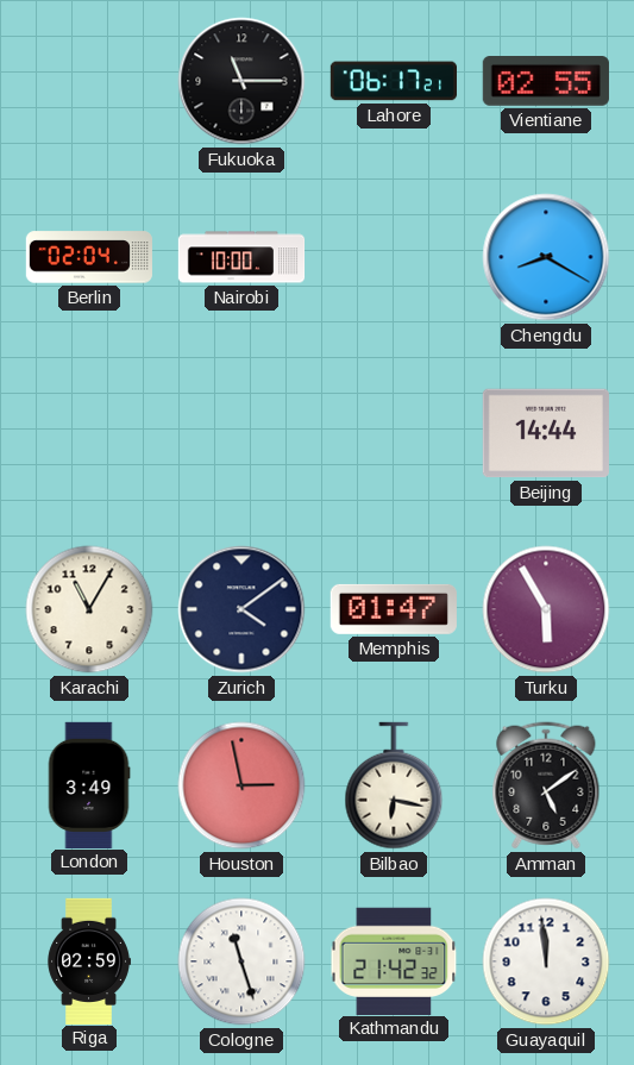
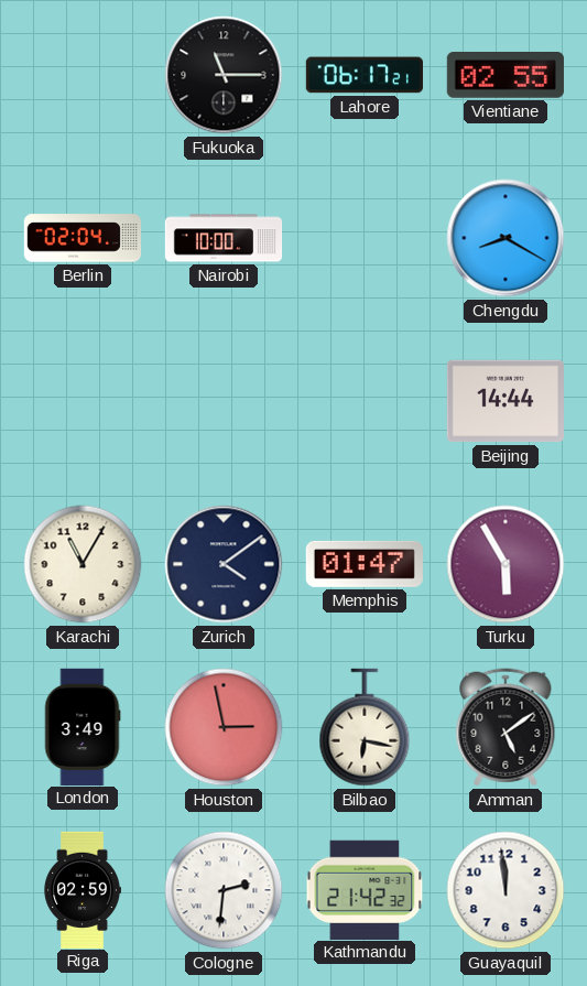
Cologne: 11:27 -> 2:31
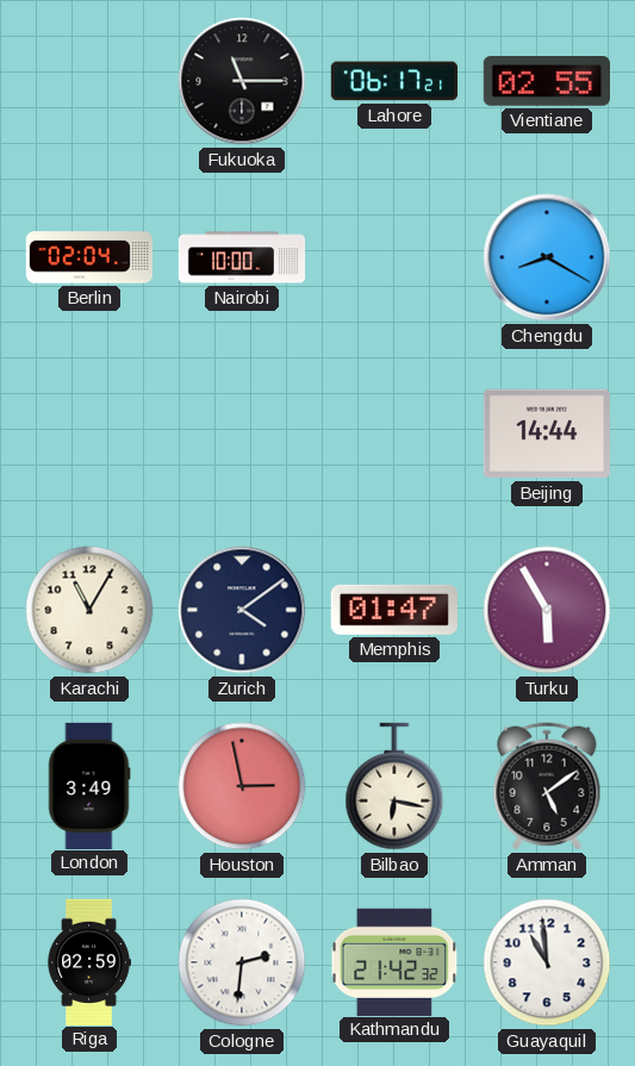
Guayaquil: 11:59 -> 10:59
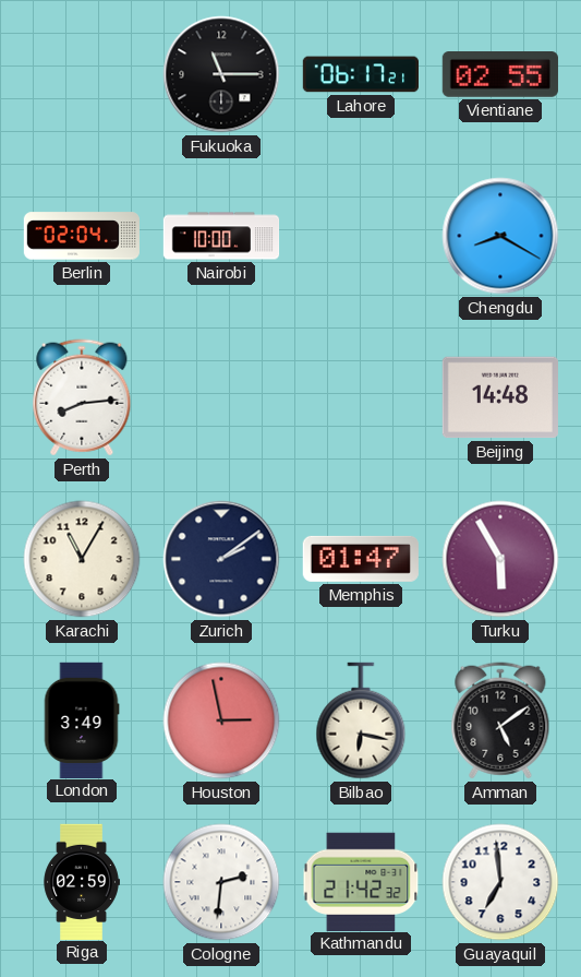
Perth: none -> 8:14
Beijing: 14:44 -> 14:48
Zurich: 4:09 -> 2:09
Guayaquil: 10:59 -> 6:59
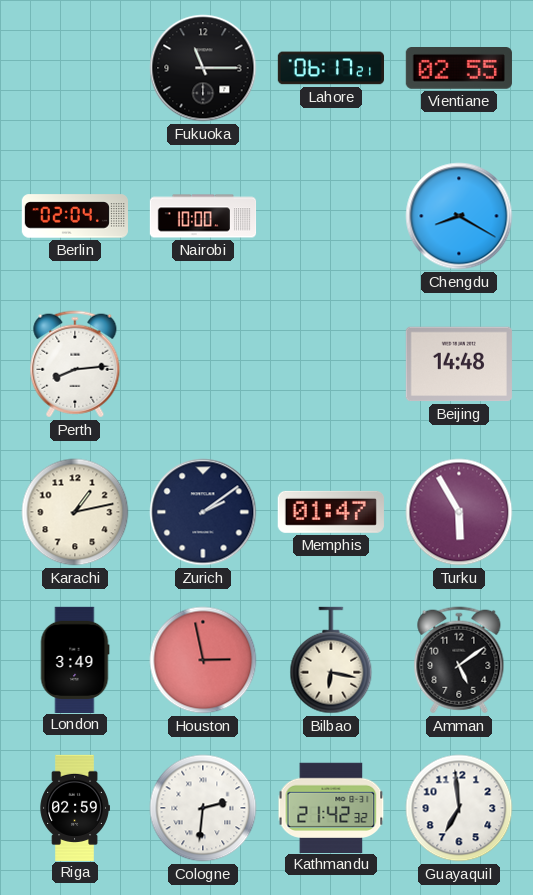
Karachi: 11:05 -> 1:13
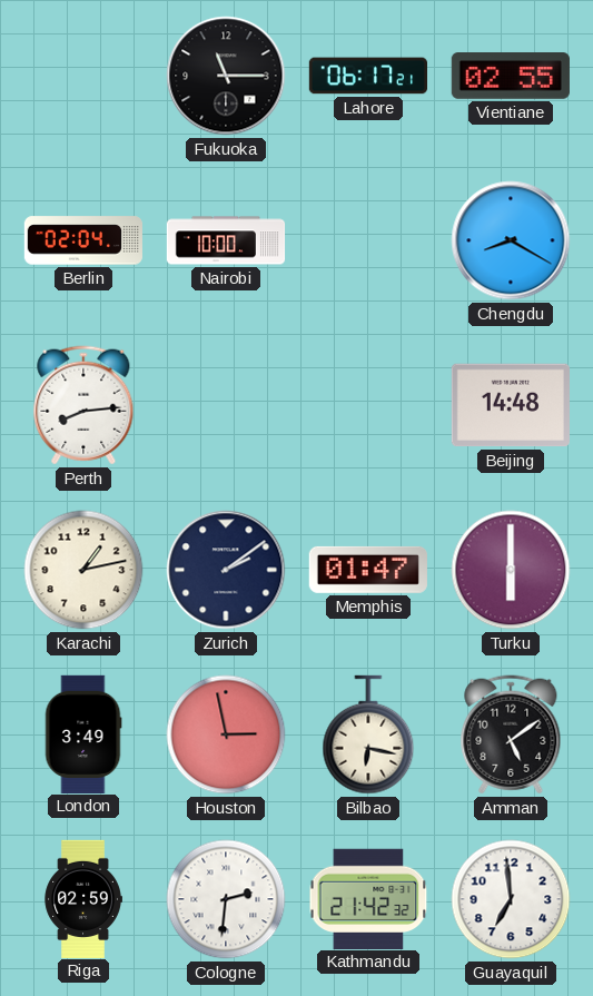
Turku: 5:55 -> 6:00
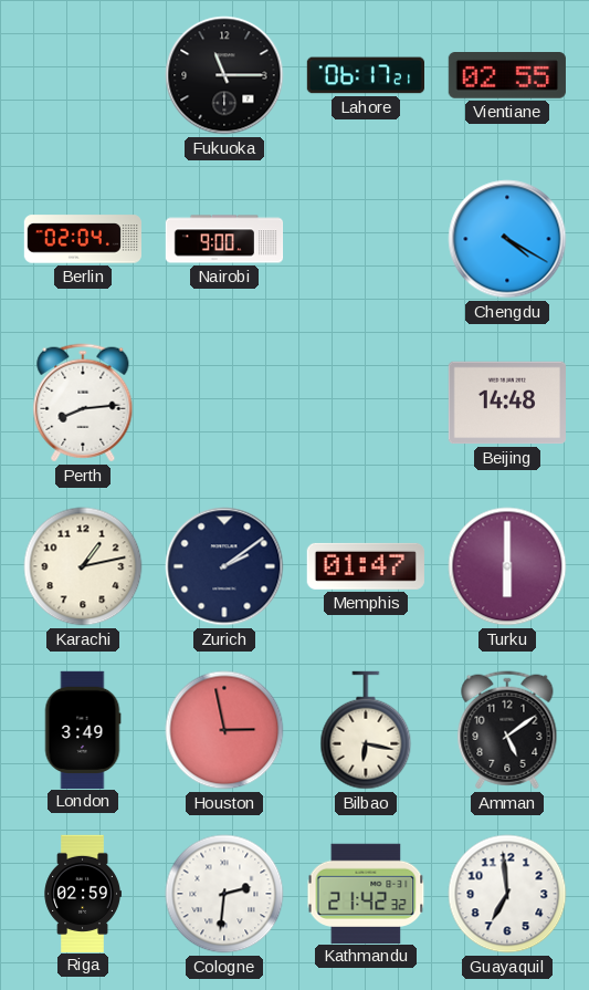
Nairobi: 10:00 -> 9:00
Chengdu: 8:20 -> 4:20
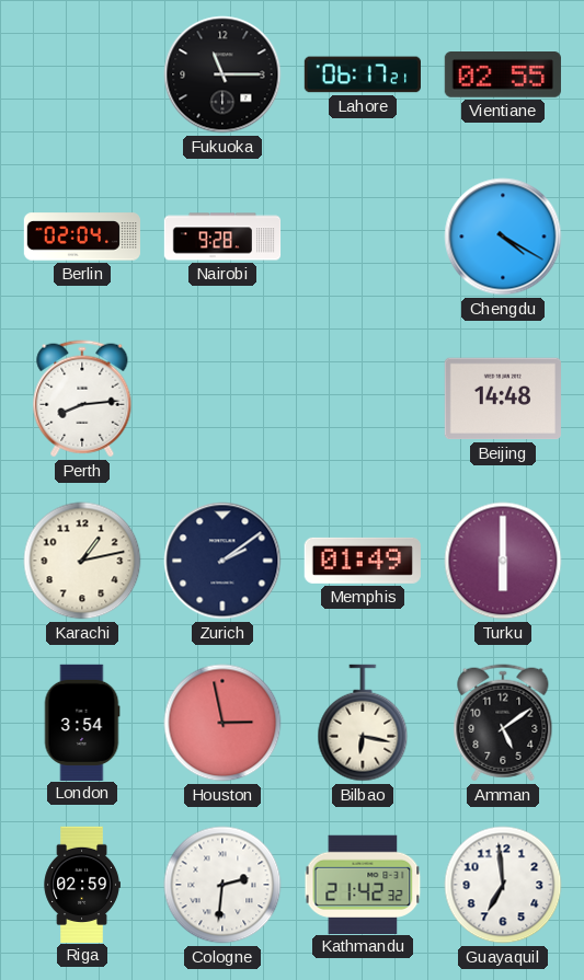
Nairobi: 9:00 -> 9:28
Memphis: 01:47 -> 01:49
London: 3:49 -> 3:54
